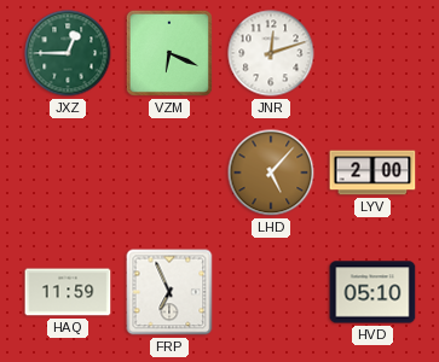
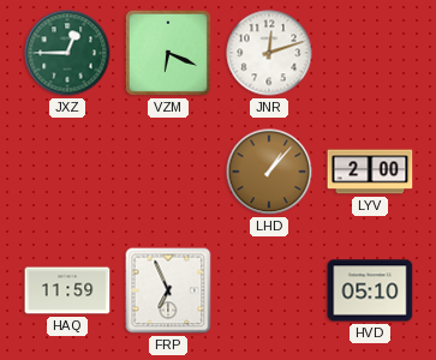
LHD: 5:07 -> 1:07
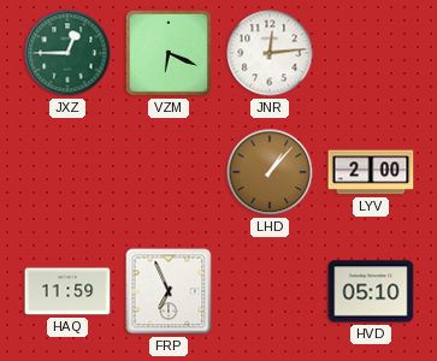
JNR: 12:12 -> 12:14
